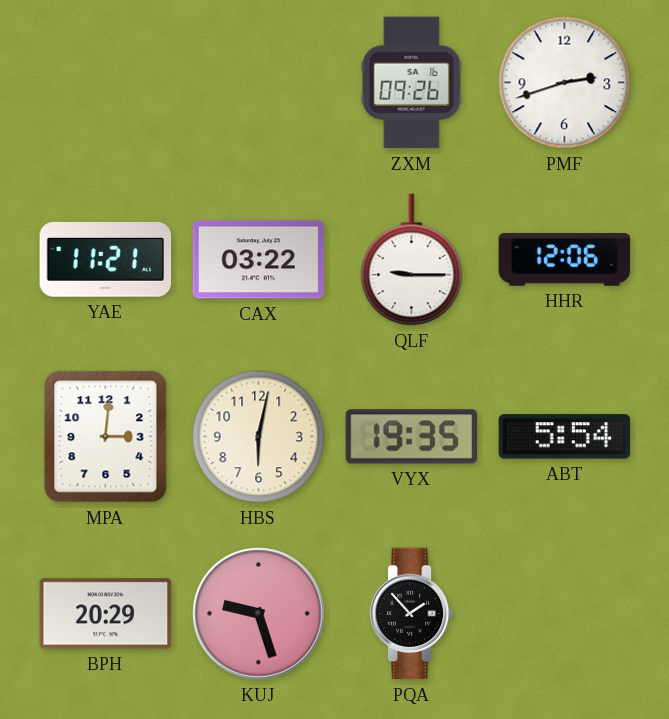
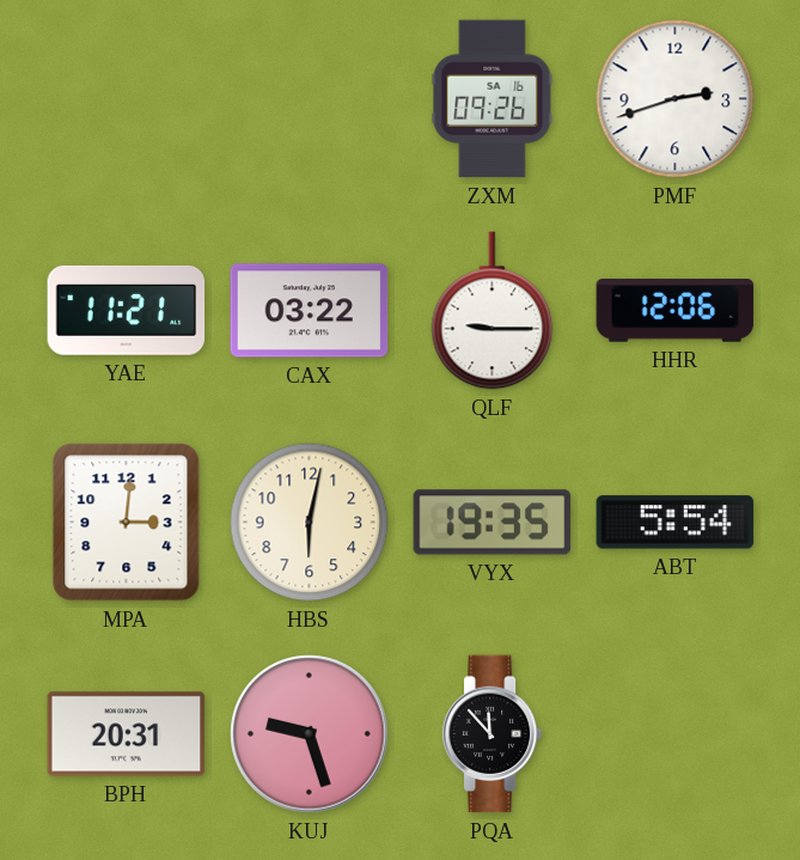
BPH: 20:29 -> 20:31
PQA: 1:53 -> 11:53
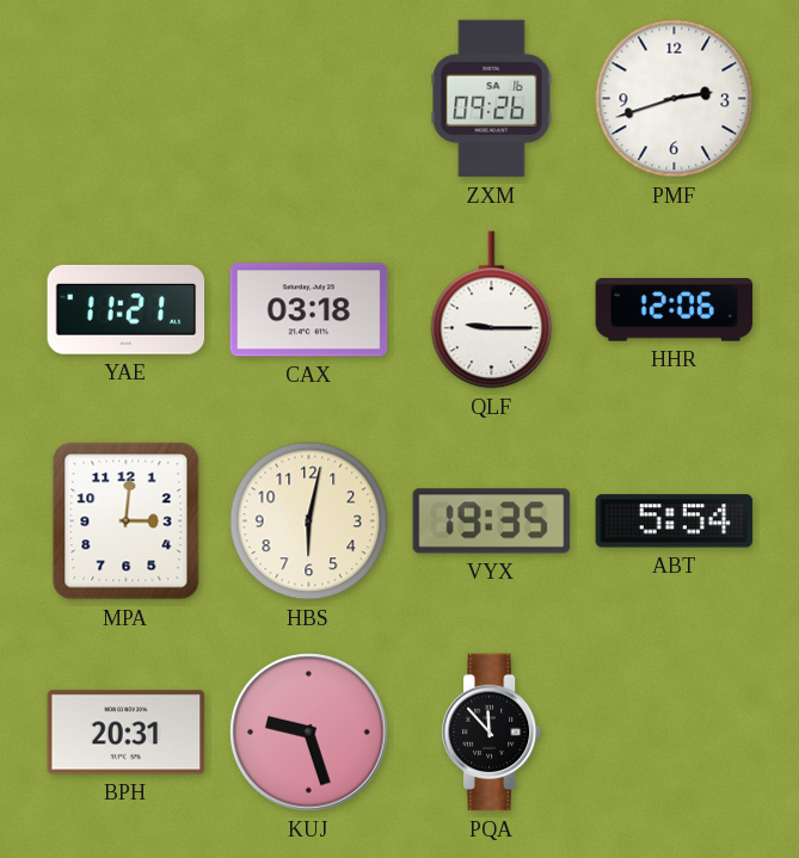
CAX: 03:22 -> 03:18
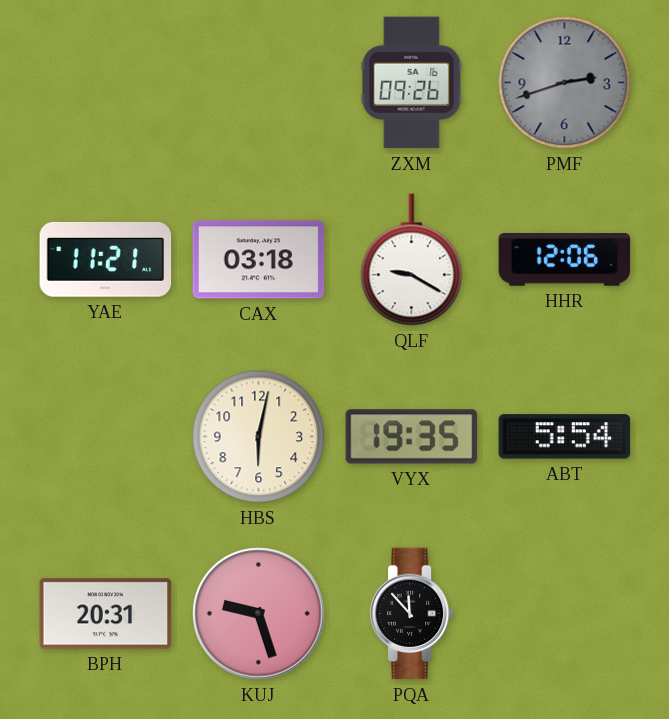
PMF dial: white -> grey
QLF: 9:15 -> 9:20
MPA: 3:01 -> none
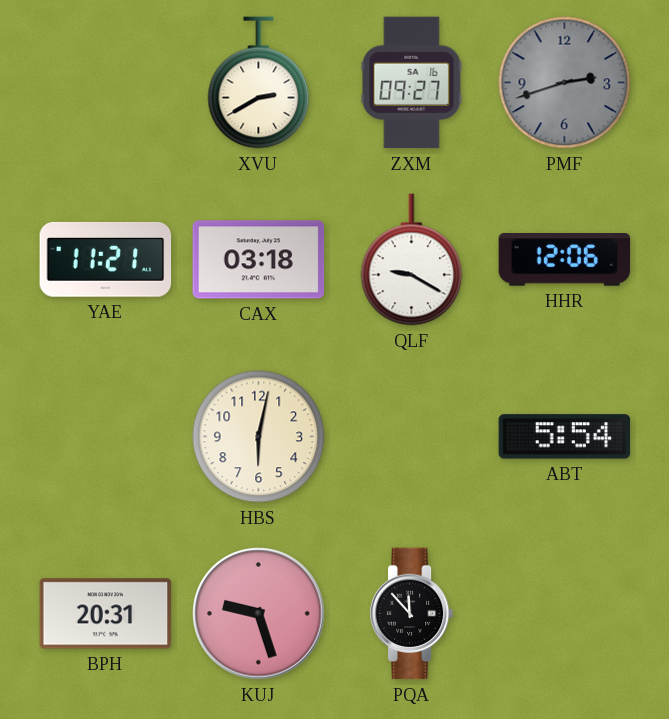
XVU: none -> 2:40
ZXM: 09:26 -> 09:27
VYX: 19:35 -> none
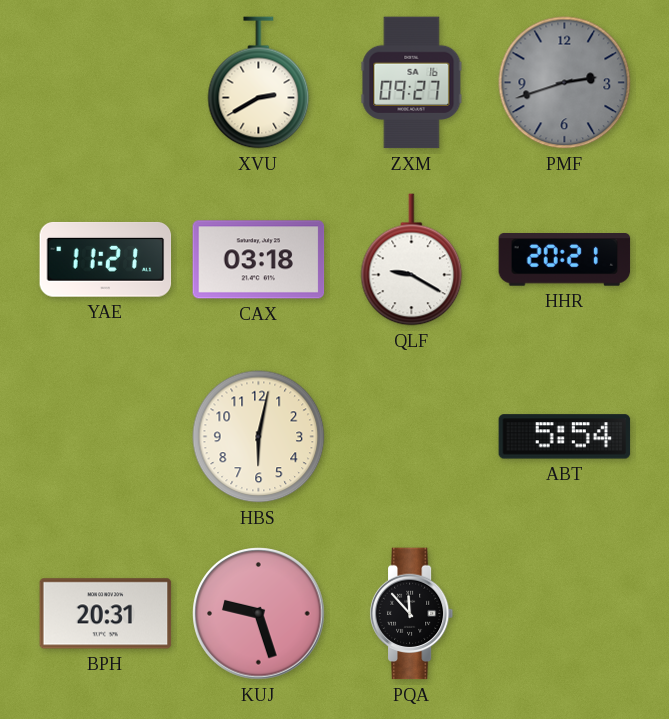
HHR: 12:06 -> 20:21
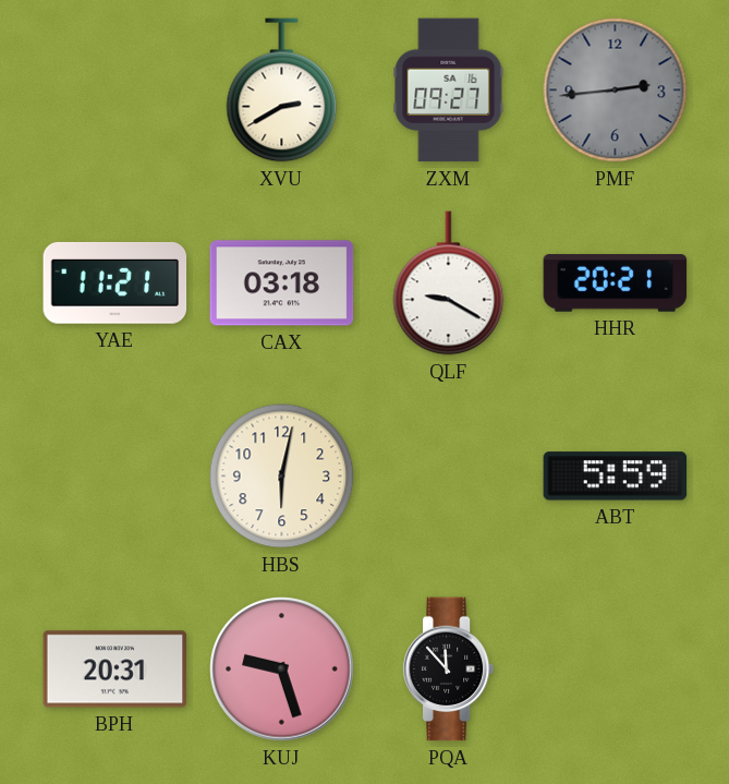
PMF: 2:42 -> 2:44
ABT: 5:54 -> 5:59
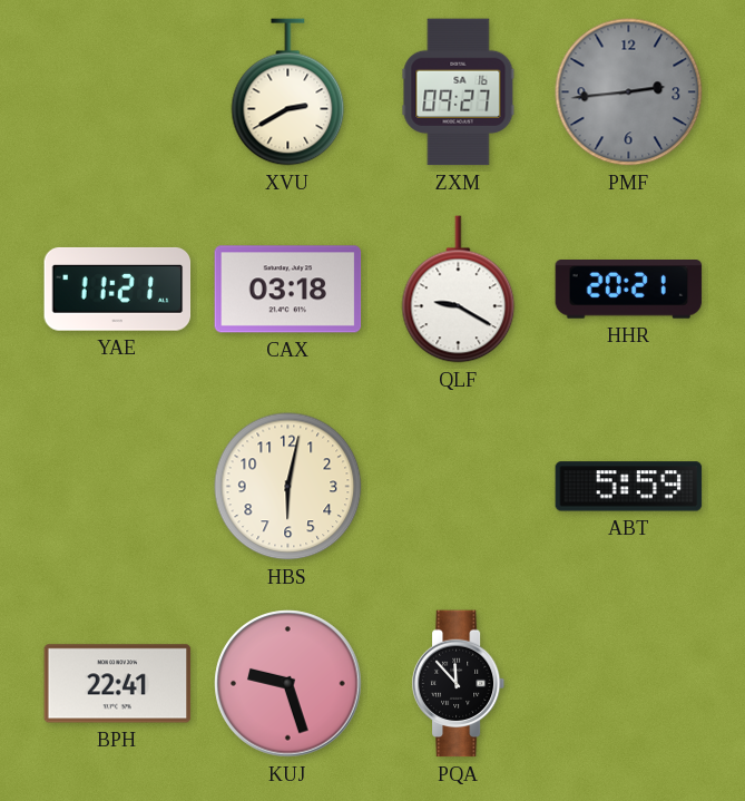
BPH: 20:31 -> 22:41
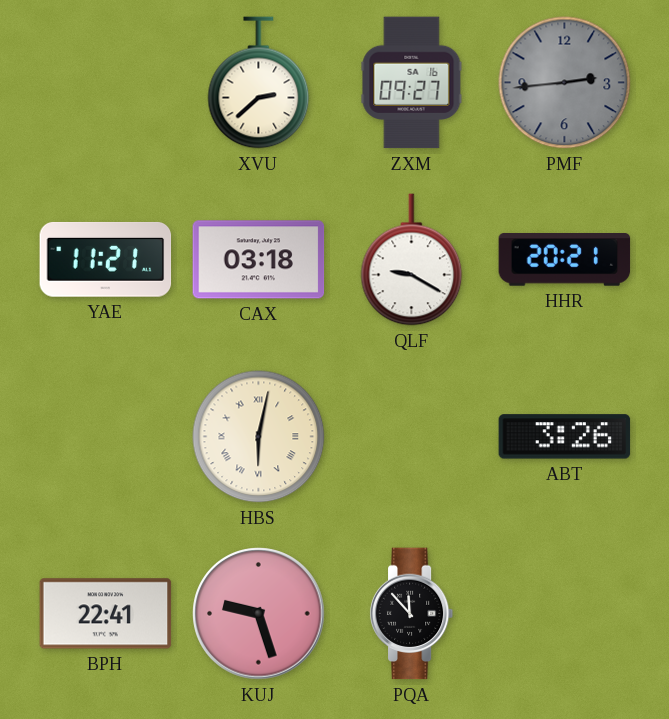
XVU: 2:40 -> 2:38
HBS numerals: Arabic -> Roman
ABT: 5:59 -> 3:26
